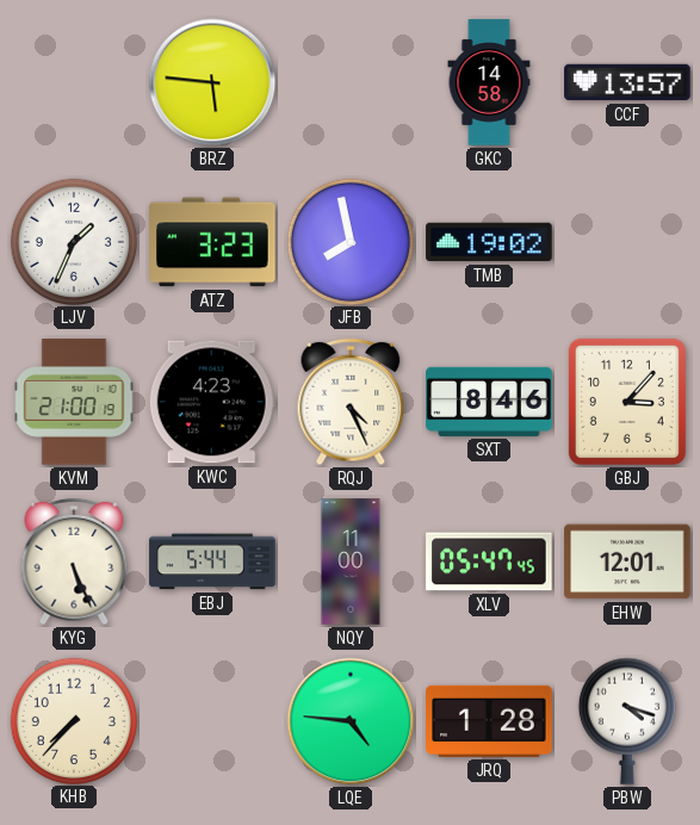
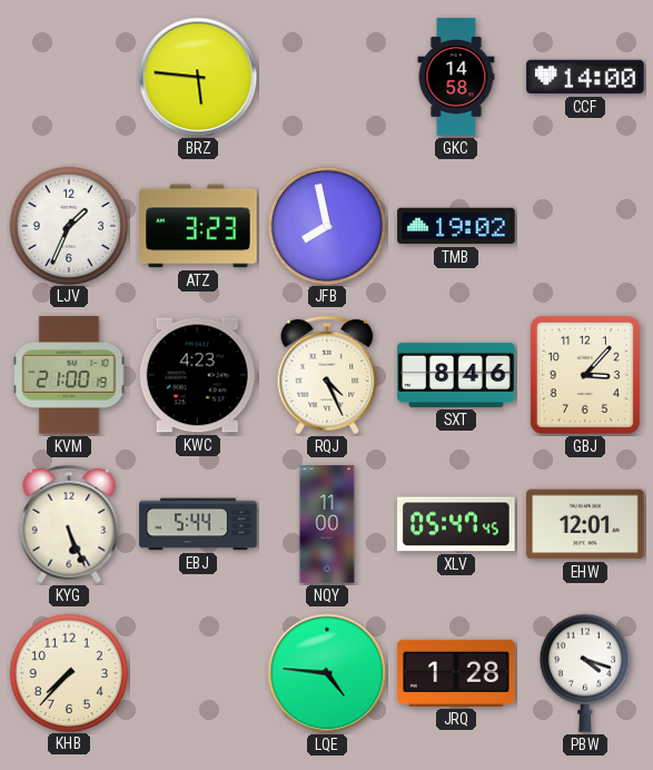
CCF: 13:57 -> 14:00
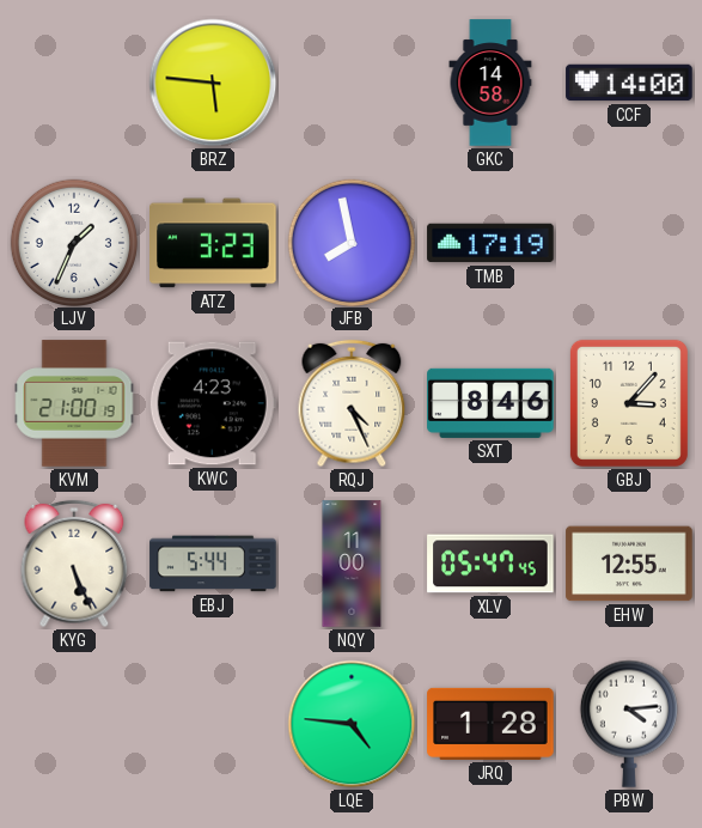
TMB: 19:02 -> 17:19
EHW: 12:01 -> 12:55
KHB: 7:37 -> none
PBW: 4:18 -> 4:14
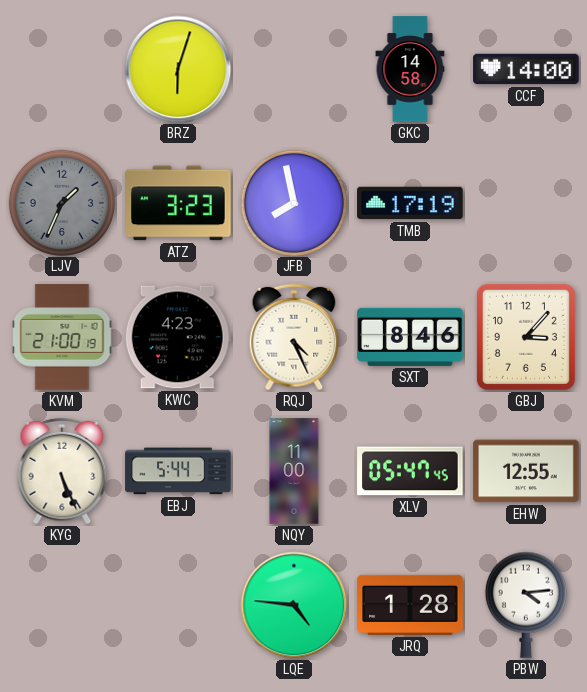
BRZ: 5:46 -> 6:03
LJV dial: white -> grey
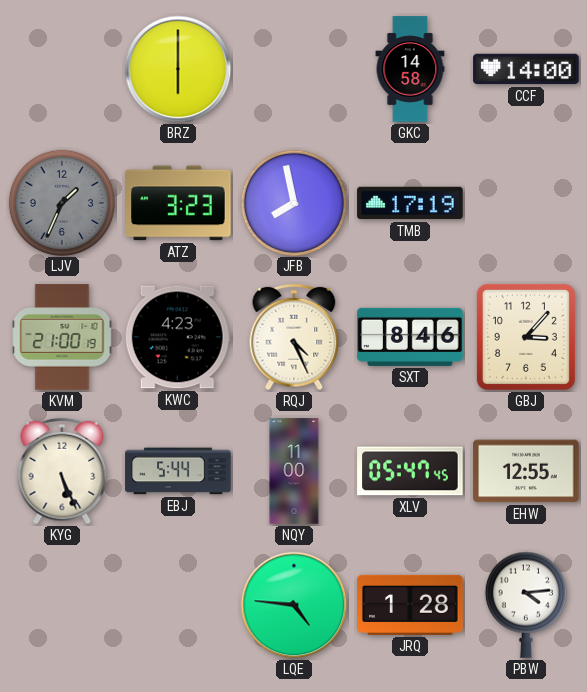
BRZ: 6:03 -> 6:00
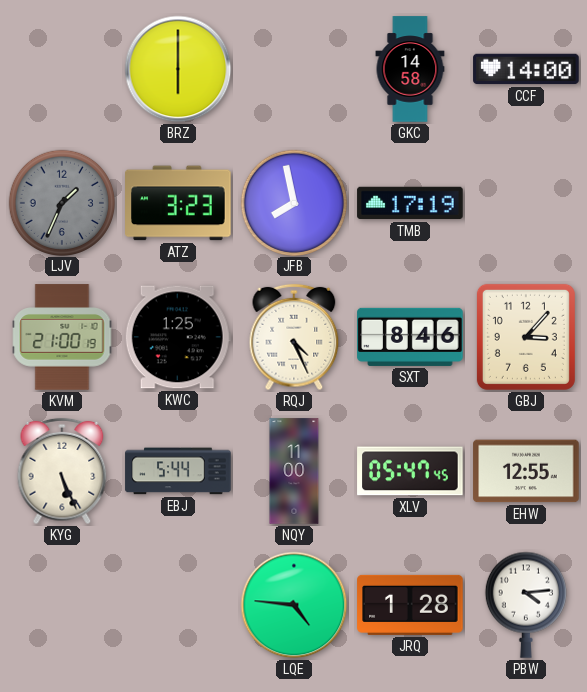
KWC: 4:23 -> 1:25
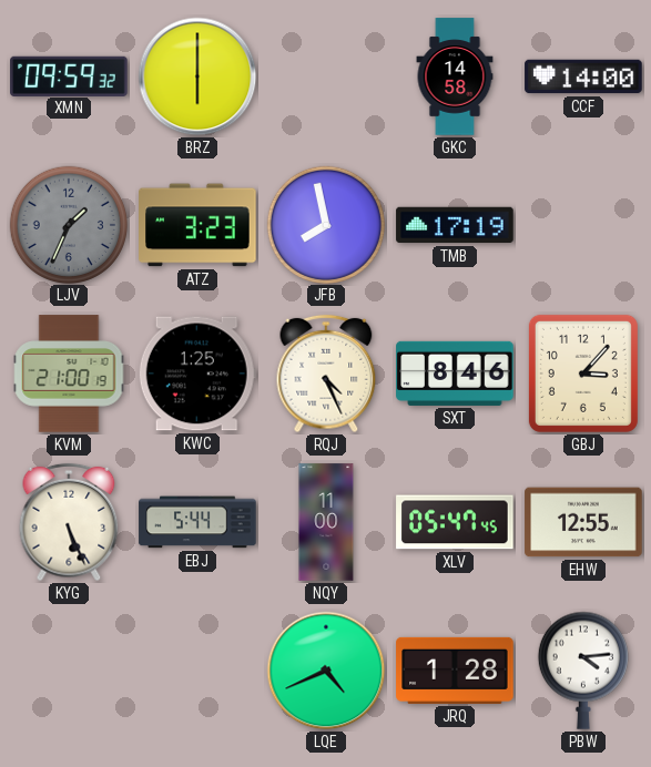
XMN: none -> 09:59
LQE: 4:46 -> 4:41
